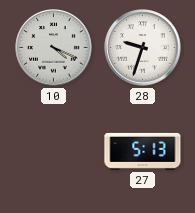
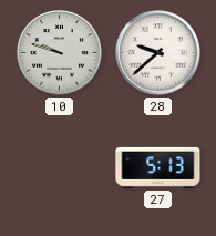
10: 4:19 -> 9:48
28: 9:33 -> 9:38
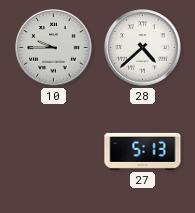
10: 9:48 -> 9:45
28: 9:38 -> 4:38
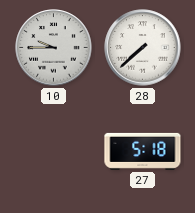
28: 4:38 -> 7:38
27: 5:13 -> 5:18
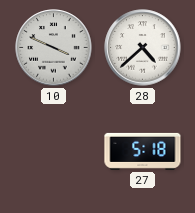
10: 9:45 -> 3:49
28: 7:38 -> 4:38
